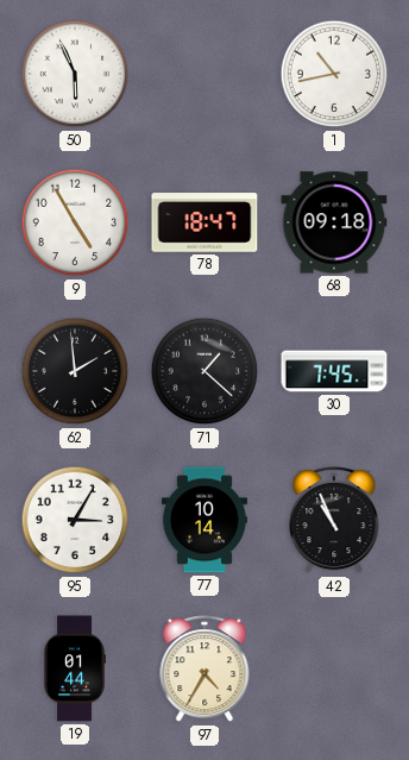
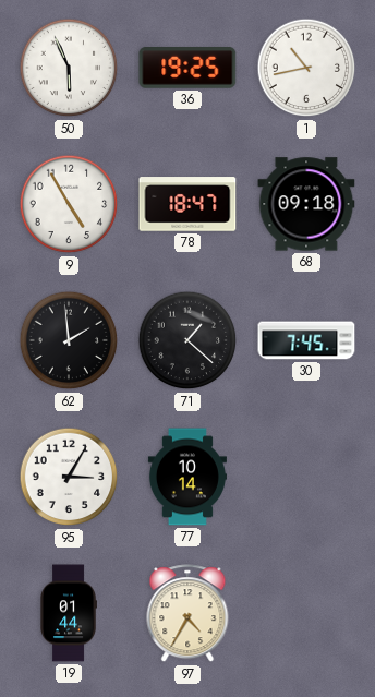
36: none -> 19:25
42: 10:56 -> none
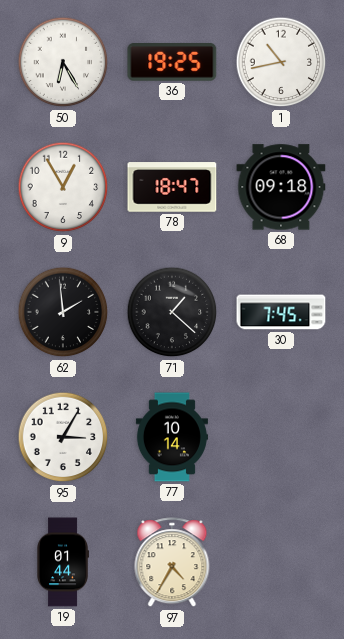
50: 5:56 -> 6:25
9: 4:55 -> 12:55
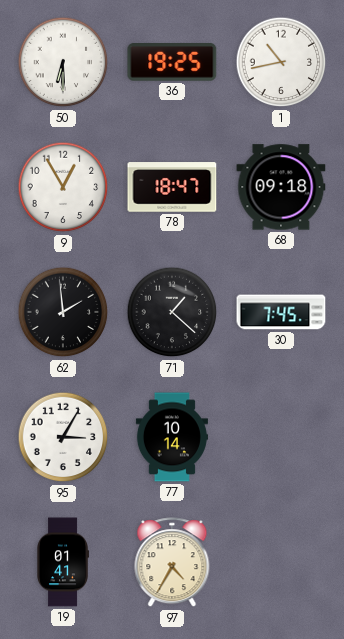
50: 6:25 -> 6:30
19: 01:44 -> 01:41
